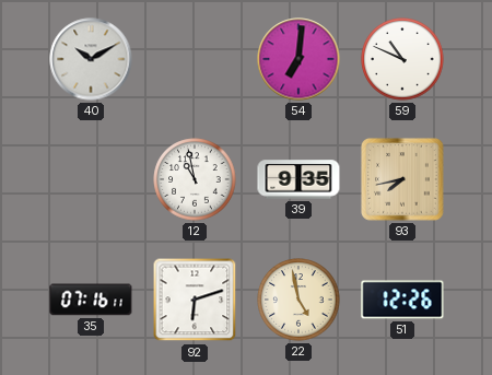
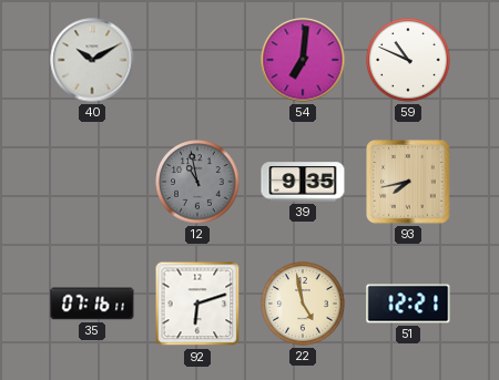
12 dial: white -> grey
51: 12:26 -> 12:21
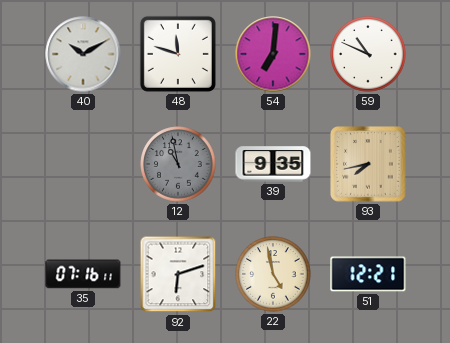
48: none -> 11:48
